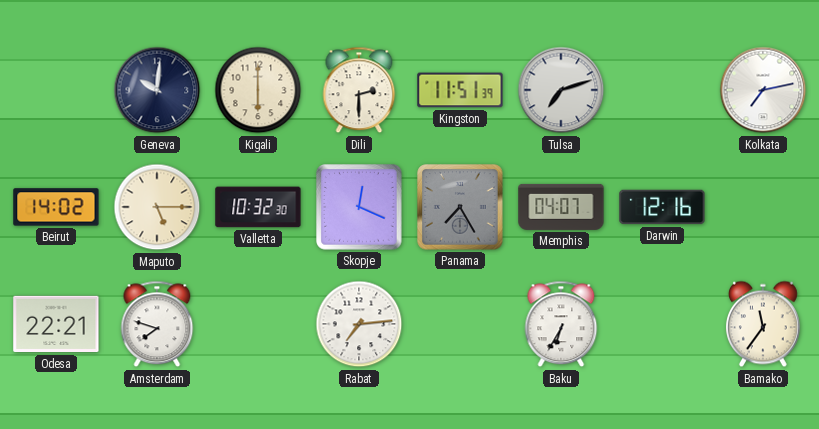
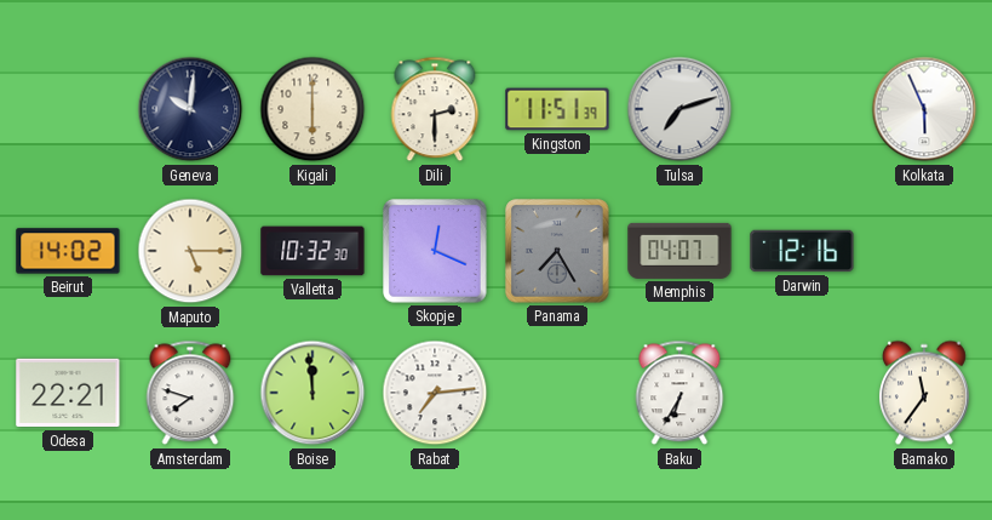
Kolkata: 7:13 -> 5:56
Boise: none -> 11:59
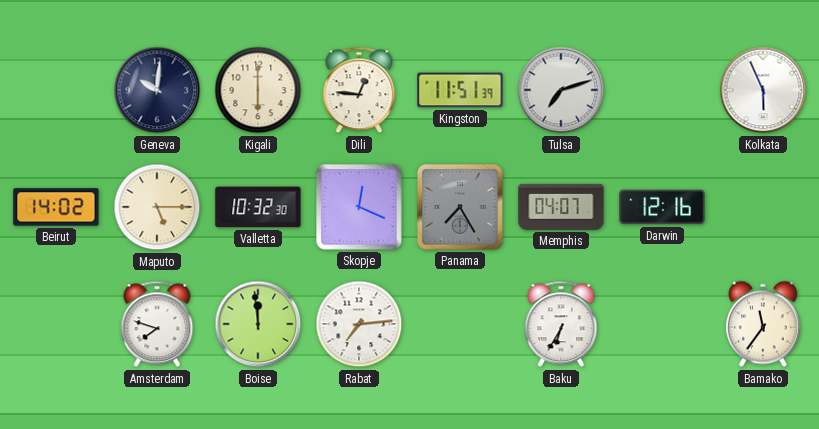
Dili: 2:30 -> 12:46
Odesa: 22:21 -> none
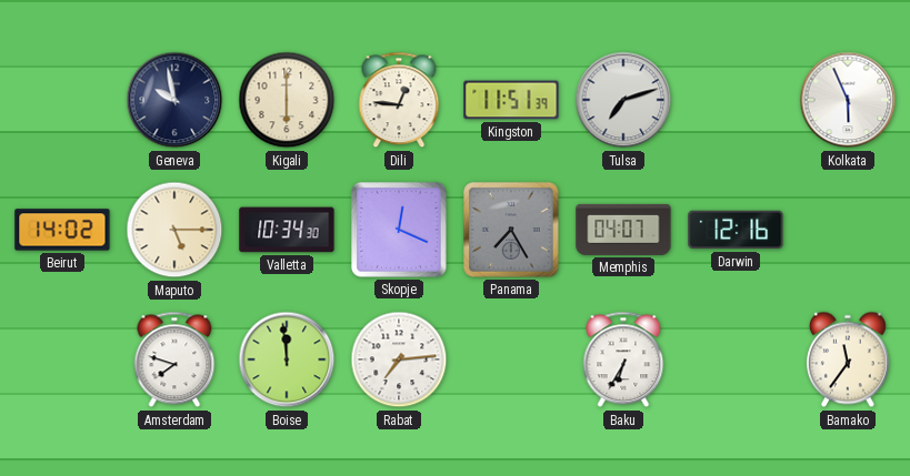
Geneva: 10:01 -> 9:58
Valletta: 10:32 -> 10:34
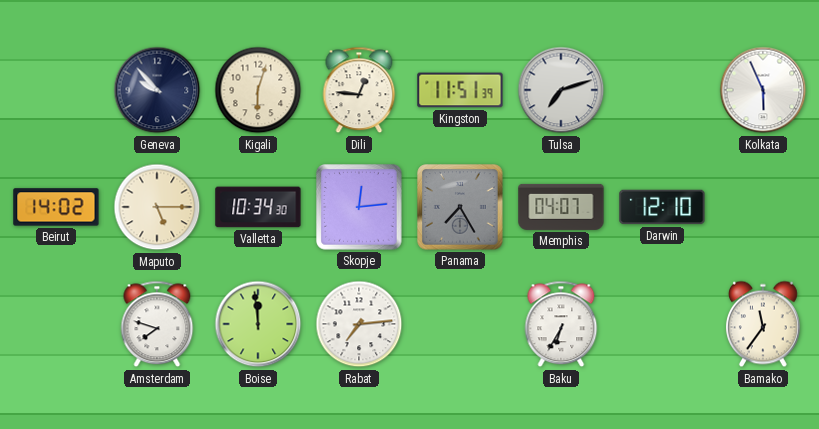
Geneva: 9:58 -> 9:53
Kigali: 6:00 -> 6:03
Skopje: 12:19 -> 12:14
Darwin: 12:16 -> 12:10
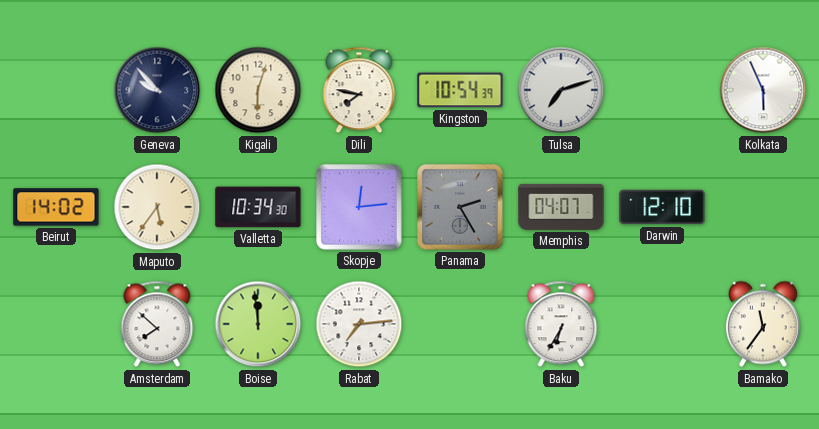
Dili: 12:46 -> 7:47
Kingston: 11:51 -> 10:54
Maputo: 5:15 -> 5:36
Panama: 7:25 -> 2:25
Amsterdam: 7:48 -> 7:52
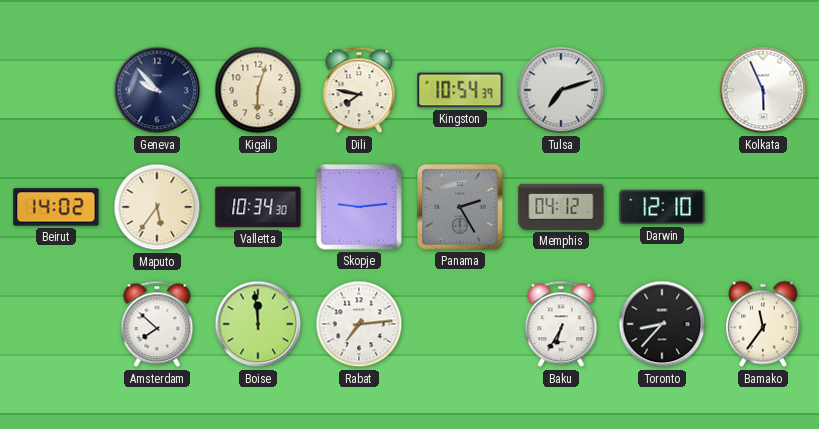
Skopje: 12:14 -> 9:14
Memphis: 04:07 -> 04:12
Toronto: none -> 8:37
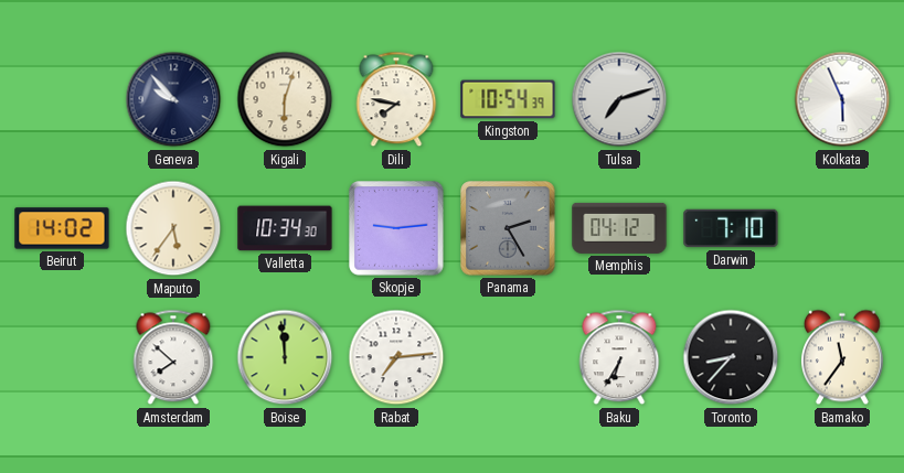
Darwin: 12:10 -> 7:10
